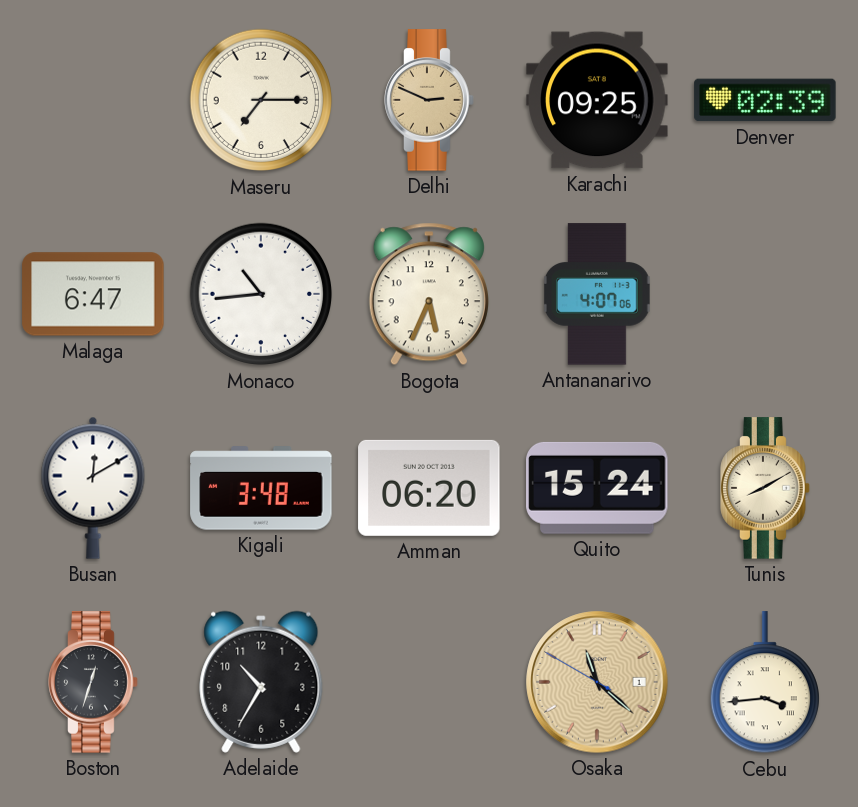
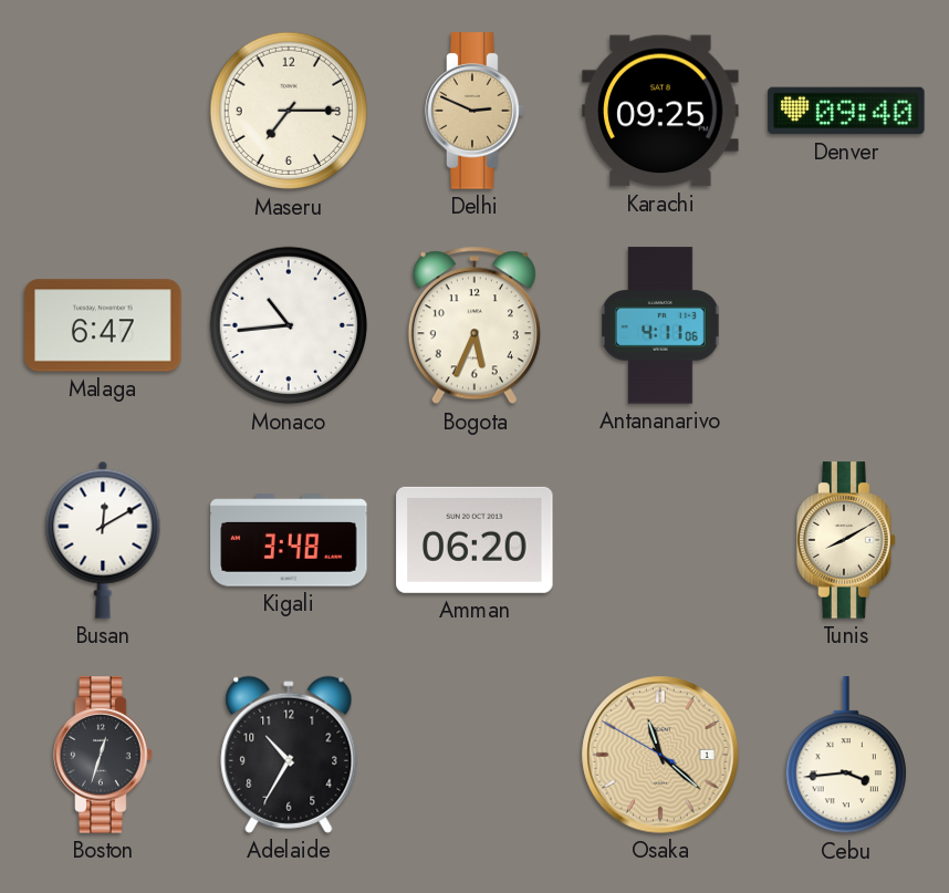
Denver: 02:39 -> 09:40
Antananarivo: 4:07 -> 4:11
Quito: 15:24 -> none
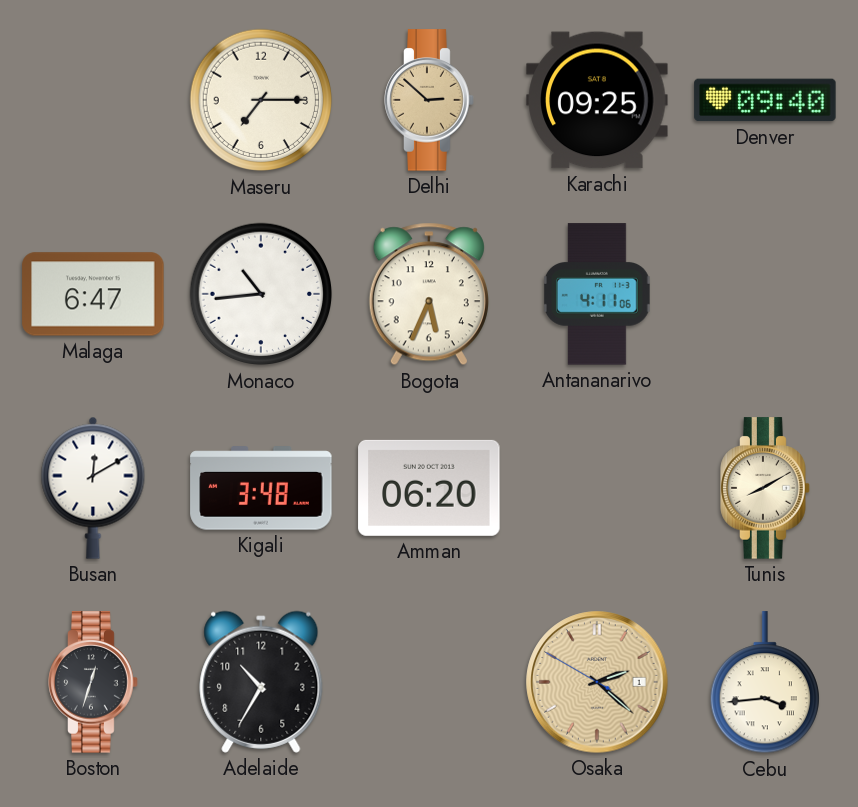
Delhi: 2:49 -> 2:52
Osaka: 11:21 -> 2:21
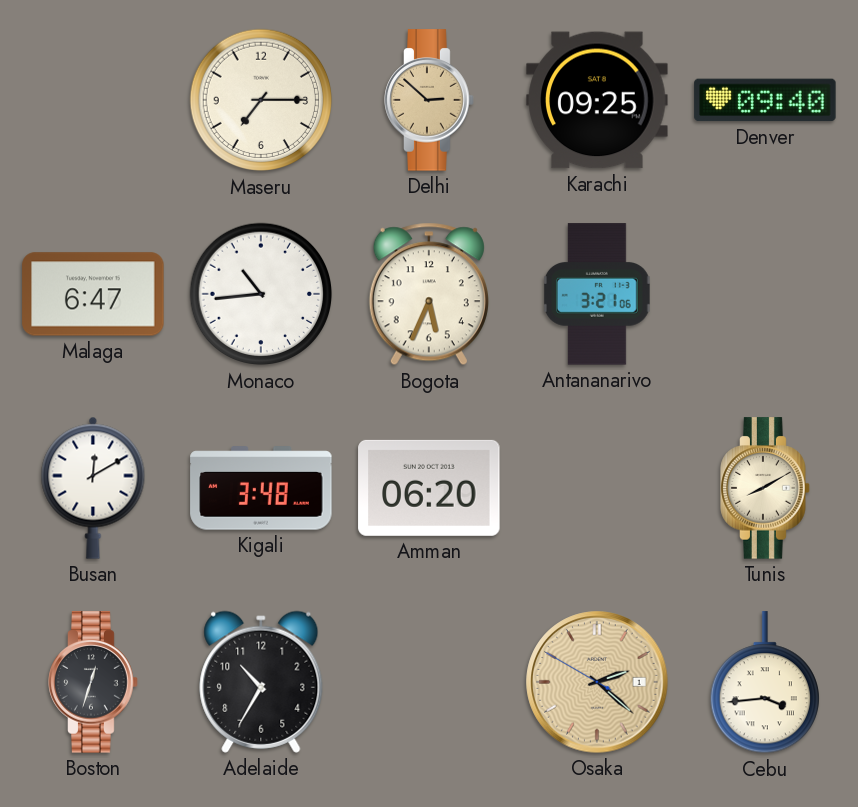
Antananarivo: 4:11 -> 3:21
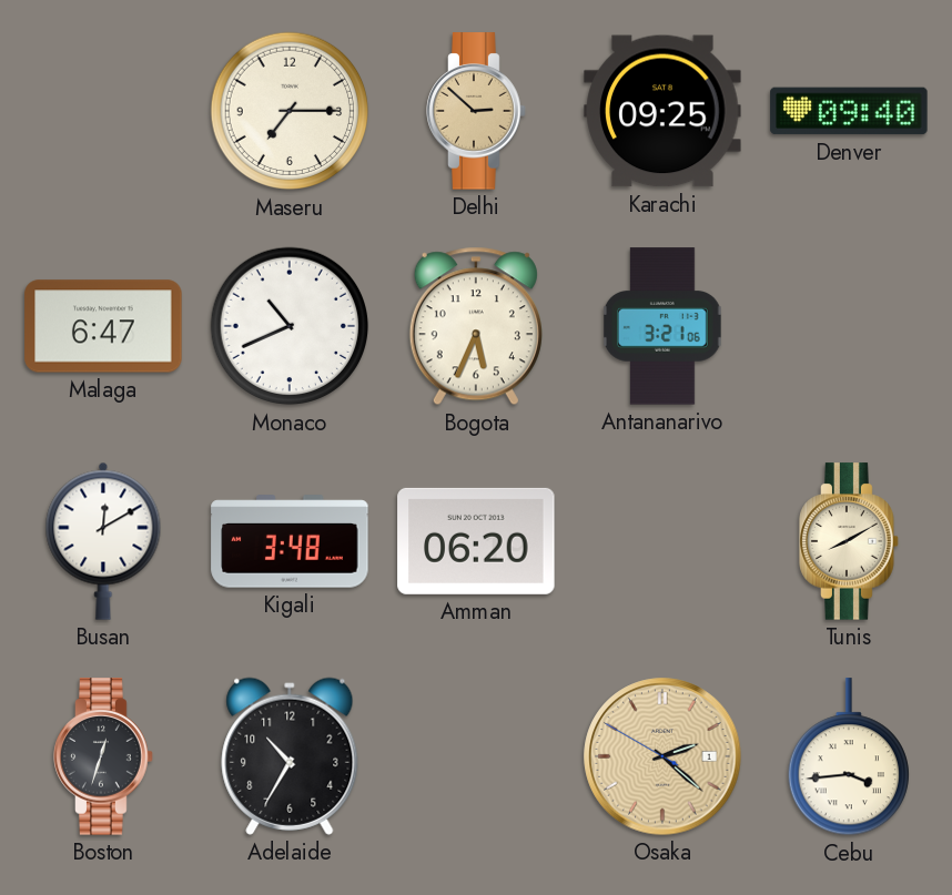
Monaco: 10:44 -> 10:41
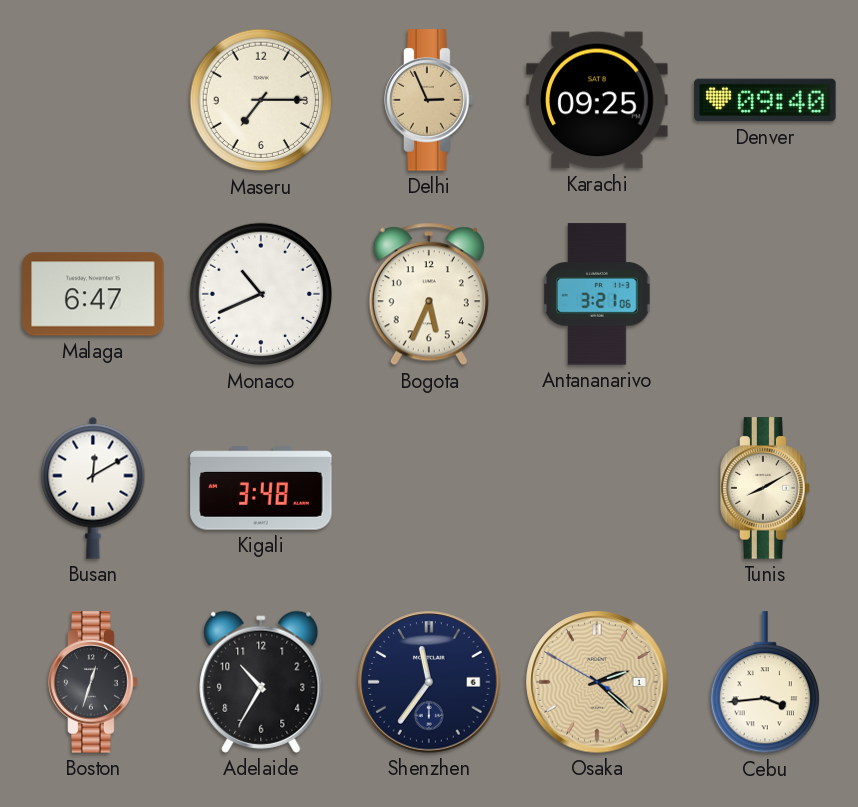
Delhi: 2:52 -> 2:56
Amman: 06:20 -> none
Shenzhen: none -> 11:36
